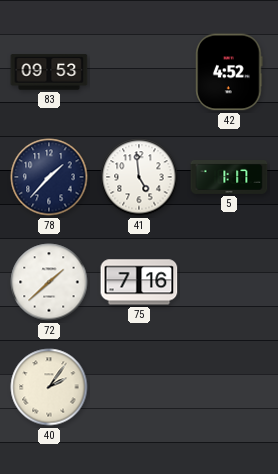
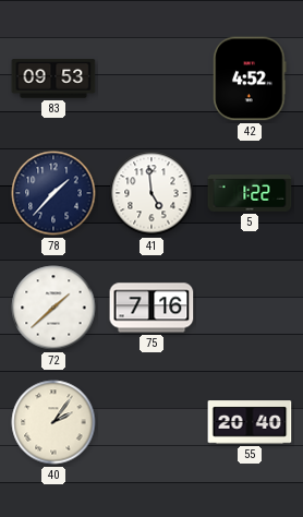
5: 1:17 -> 1:22
55: none -> 20:40
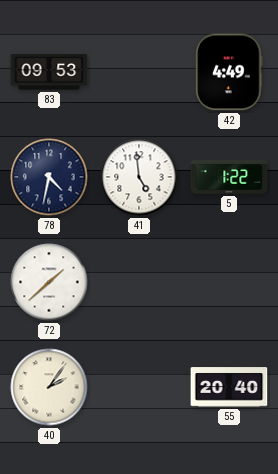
42: 4:52 -> 4:49
78: 1:37 -> 4:32
75: 7:16 -> none
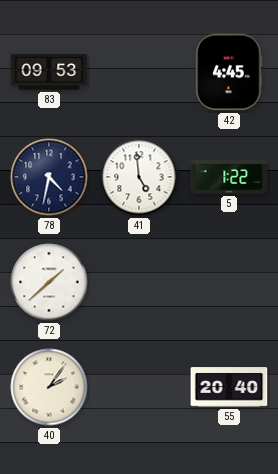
42: 4:49 -> 4:45
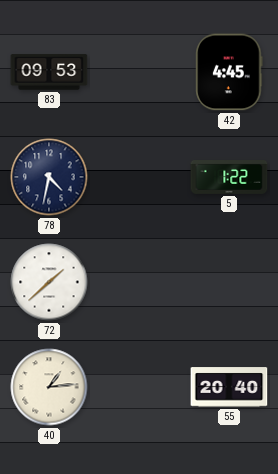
41: 4:59 -> none
40: 2:06 -> 1:14
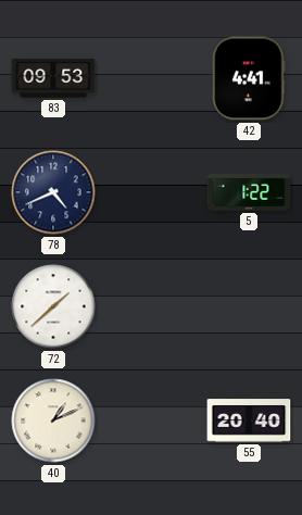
42: 4:45 -> 4:41
78: 4:32 -> 4:41
40: 1:14 -> 1:11
